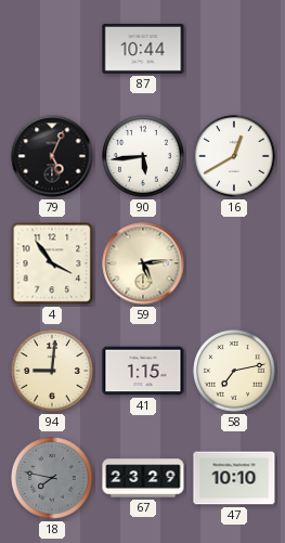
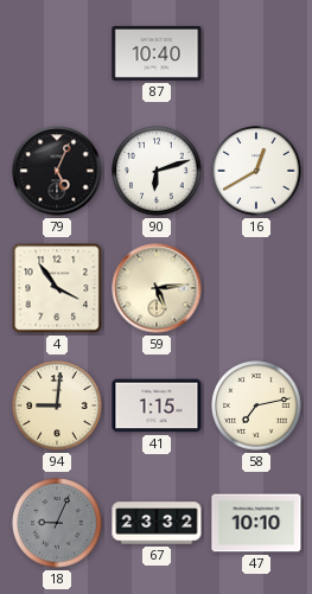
87: 10:44 -> 10:40
90: 5:44 -> 6:12
18: 7:47 -> 9:04
67: 23:29 -> 23:32
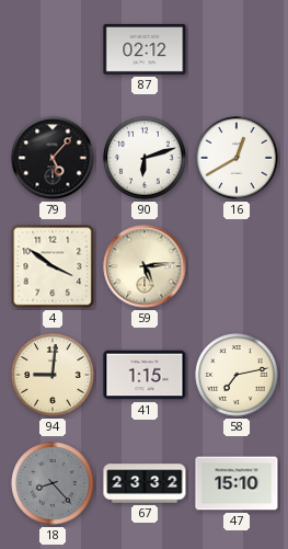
87: 10:40 -> 02:12
79: 5:04 -> 5:07
4: 3:54 -> 3:51
18: 9:04 -> 8:23
47: 10:10 -> 15:10
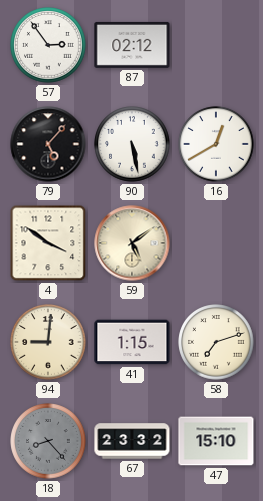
57: none -> 2:54
90: 6:12 -> 5:28
59: 5:14 -> 5:09
58: 7:13 -> 7:12
